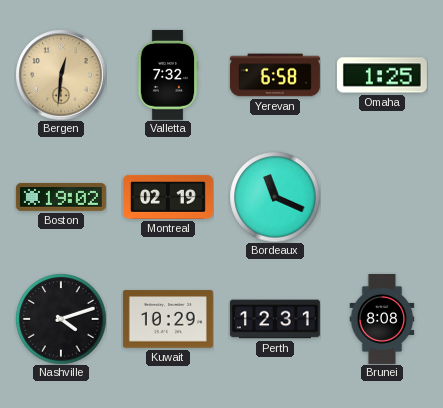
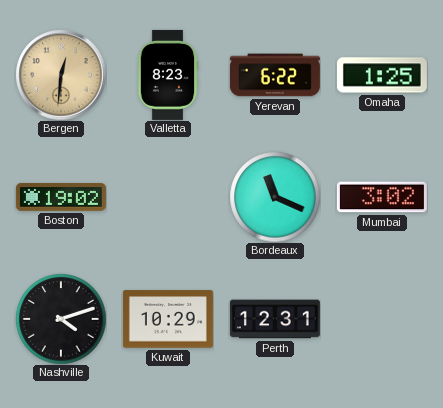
Valletta: 7:32 -> 8:23
Yerevan: 6:58 -> 6:22
Montreal: 02:19 -> none
Mumbai: none -> 3:02
Brunei: 8:08 -> none
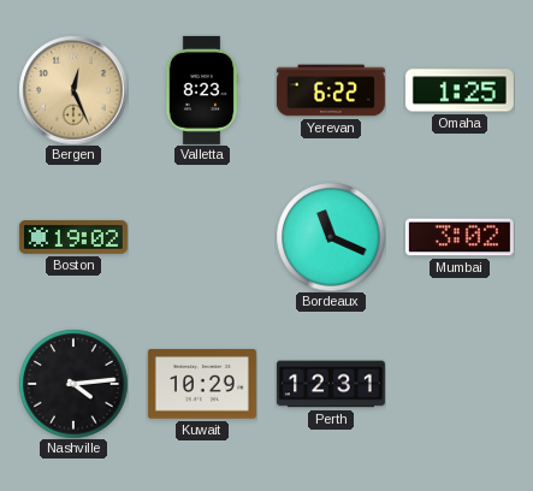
Bergen: 12:31 -> 12:26
Nashville: 4:12 -> 4:14
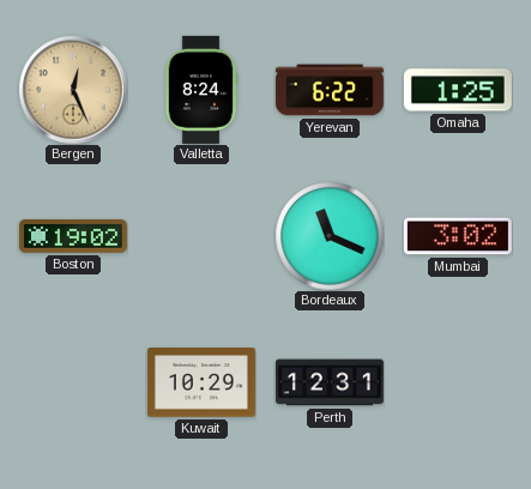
Valletta: 8:23 -> 8:24
Nashville: 4:14 -> none
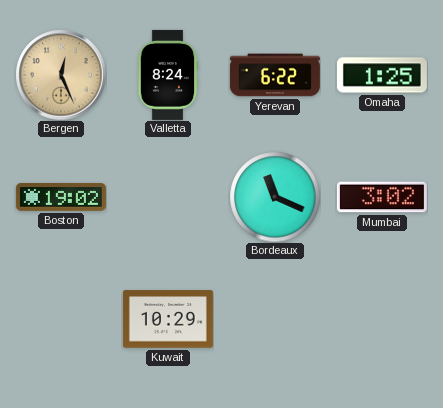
Perth: 12:31 -> none
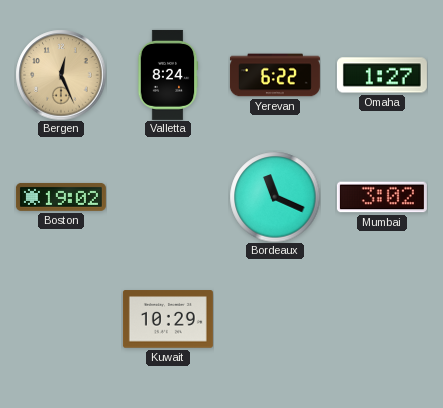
Omaha: 1:25 -> 1:27
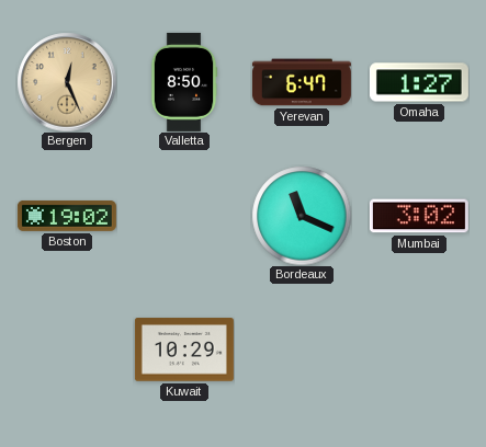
Valletta: 8:24 -> 8:50
Yerevan: 6:22 -> 6:47
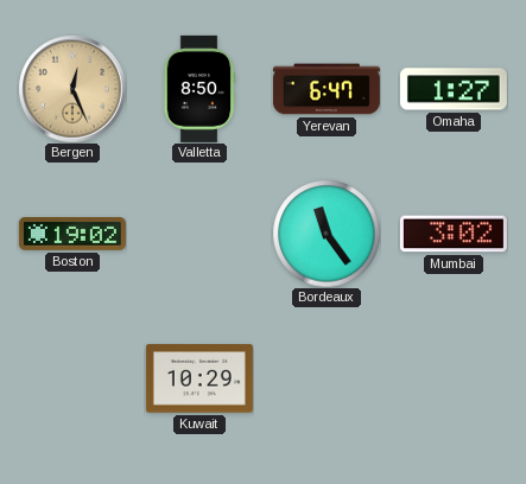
Bordeaux: 11:19 -> 11:24
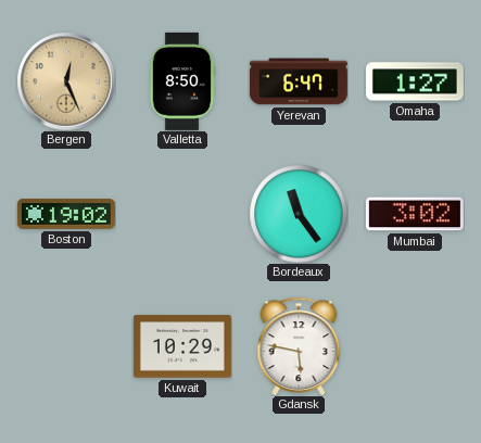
Gdansk: none -> 5:47
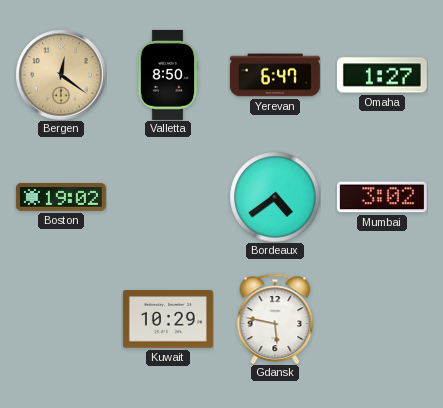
Bergen: 12:26 -> 12:21
Bordeaux: 11:24 -> 4:39
